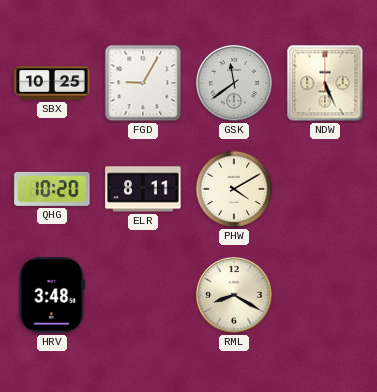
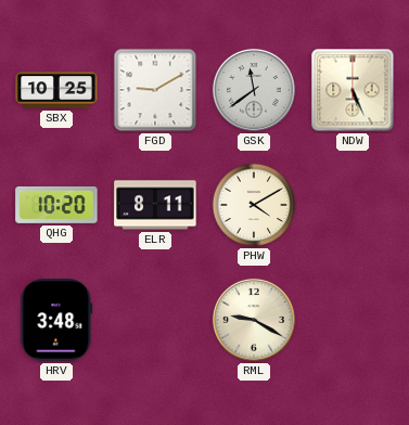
FGD: 9:05 -> 9:10
RML: 8:20 -> 9:20
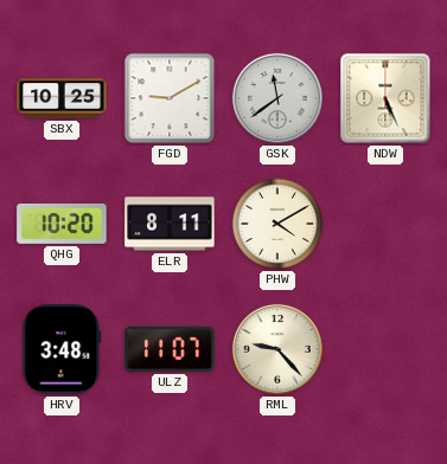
ULZ: none -> 11:07
RML: 9:20 -> 9:23
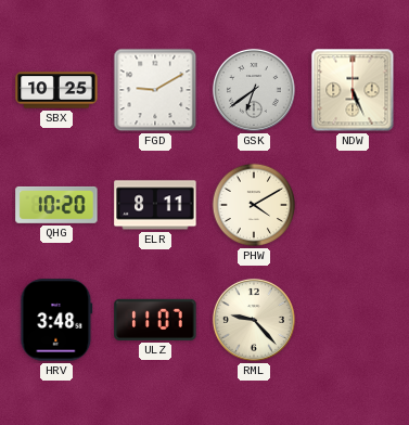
GSK: 11:39 -> 6:39
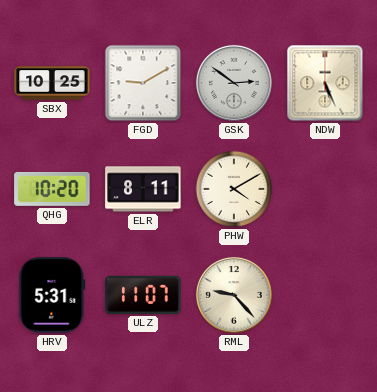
GSK: 6:39 -> 2:51
HRV: 3:48 -> 5:31
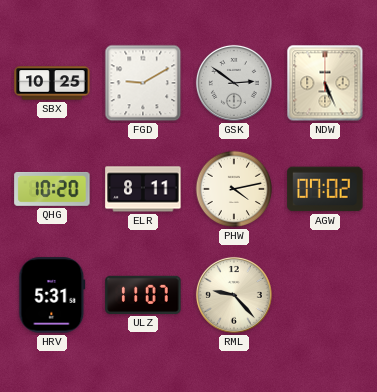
PHW: 4:10 -> 4:13
AGW: none -> 07:02
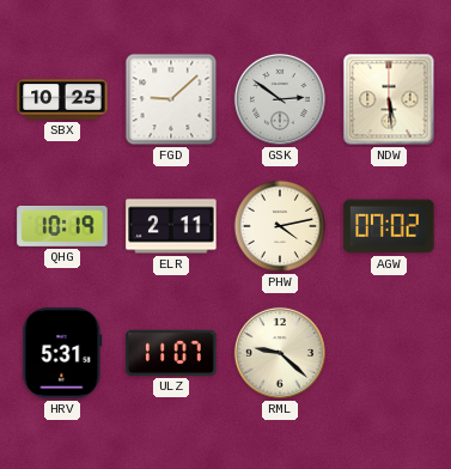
FGD: 9:10 -> 9:08
NDW: 5:26 -> 5:29
QHG: 10:20 -> 10:19
ELR: 8:11 -> 2:11
RML: 9:23 -> 9:22
